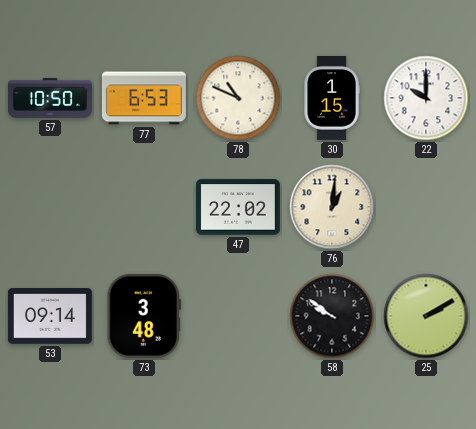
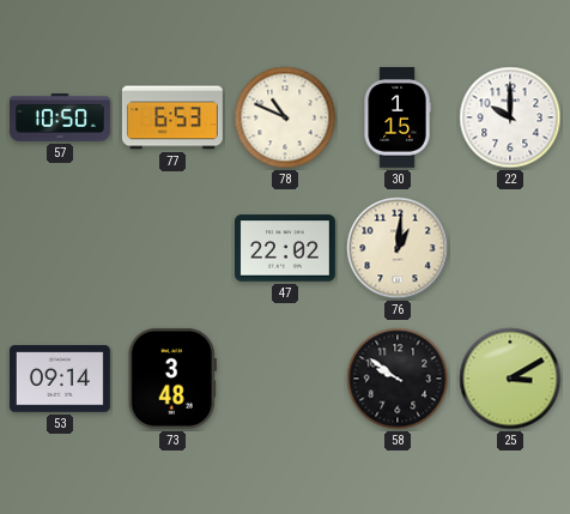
25: 2:10 -> 3:10
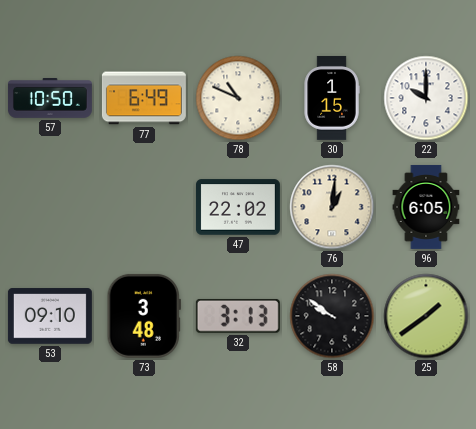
77: 6:53 -> 6:49
96: none -> 6:05
53: 09:14 -> 09:10
32: none -> 3:13
25: 3:10 -> 1:39
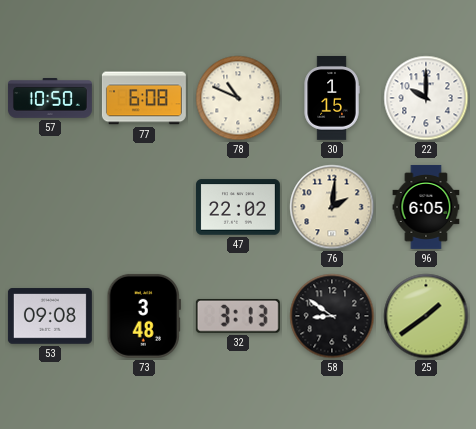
77: 6:49 -> 6:08
76: 1:01 -> 2:01
53: 09:10 -> 09:08
58: 9:51 -> 8:51
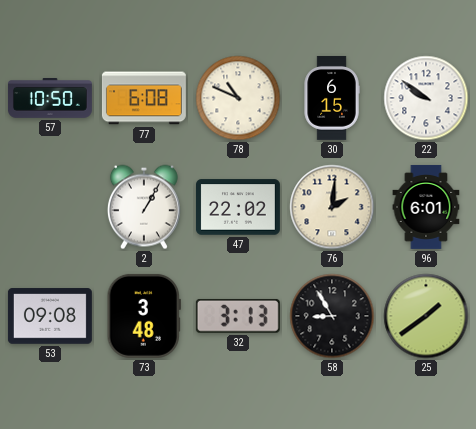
30: 1:15 -> 6:15
22: 10:00 -> 9:51
2: none -> 1:05
96: 6:05 -> 6:01
58: 8:51 -> 8:55
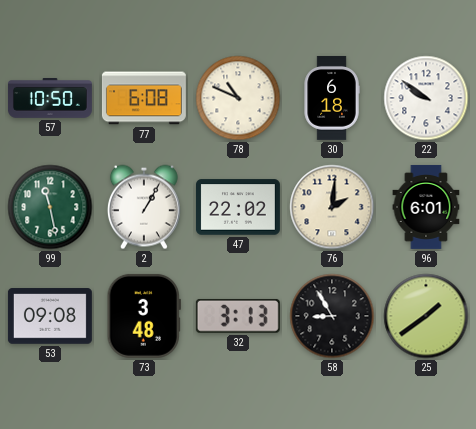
30: 6:15 -> 6:18
99: none -> 11:28
